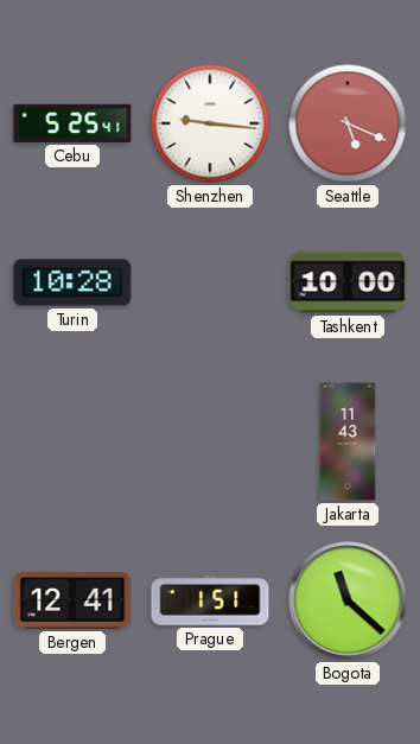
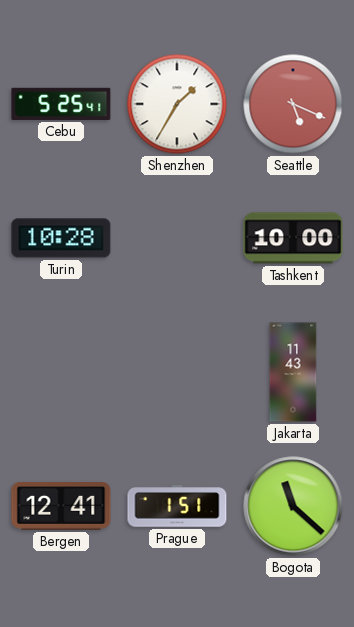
Shenzhen: 9:16 -> 1:35
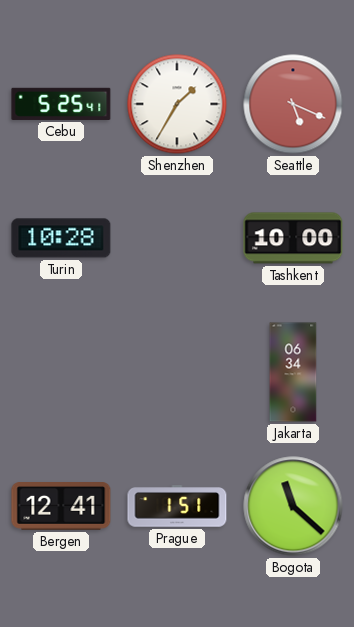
Jakarta: 11:43 -> 06:34
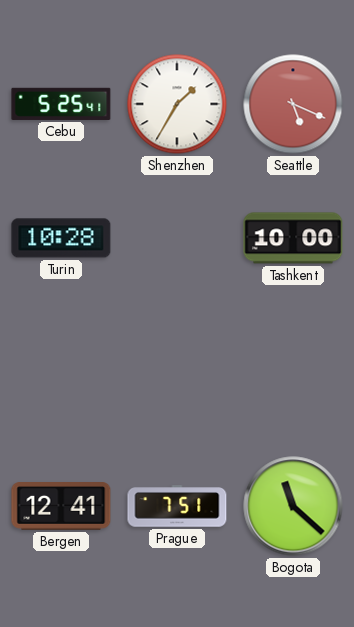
Jakarta: 06:34 -> none
Prague: 1:51 -> 7:51
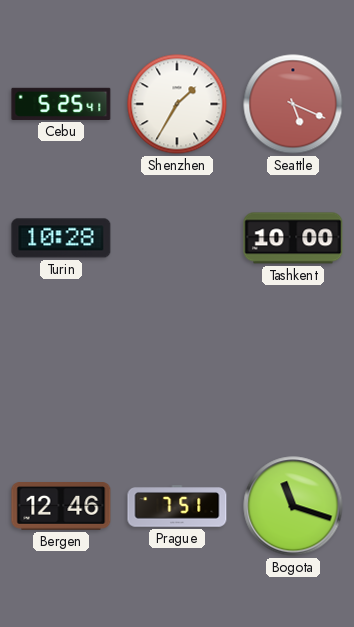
Bergen: 12:41 -> 12:46
Bogota: 11:22 -> 11:18
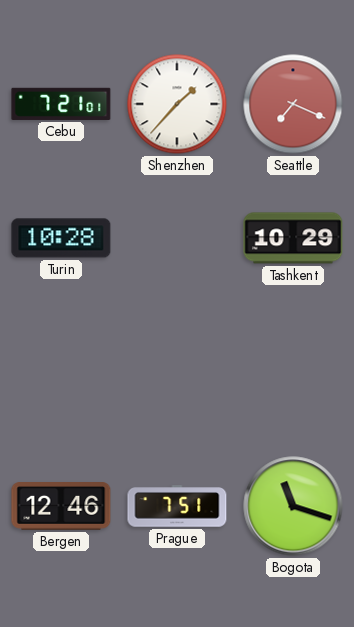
Cebu: 5:25 -> 7:21
Shenzhen: 1:35 -> 1:37
Seattle: 5:19 -> 7:19
Tashkent: 10:00 -> 10:29
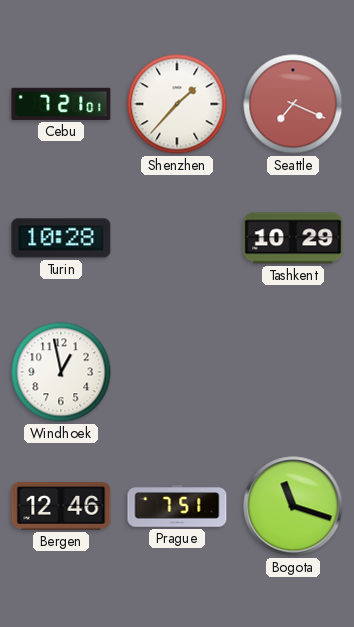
Windhoek: none -> 12:58
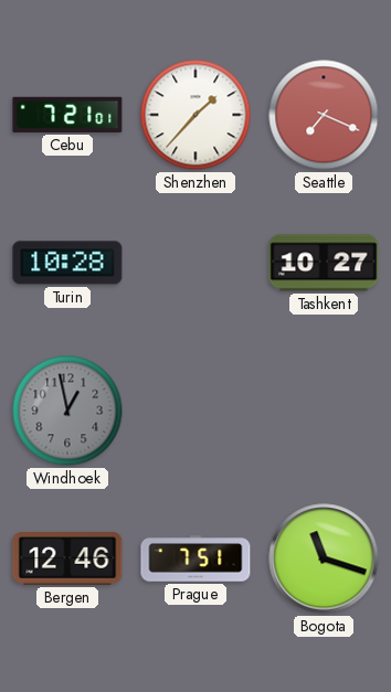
Tashkent: 10:29 -> 10:27
Windhoek dial: white -> grey
